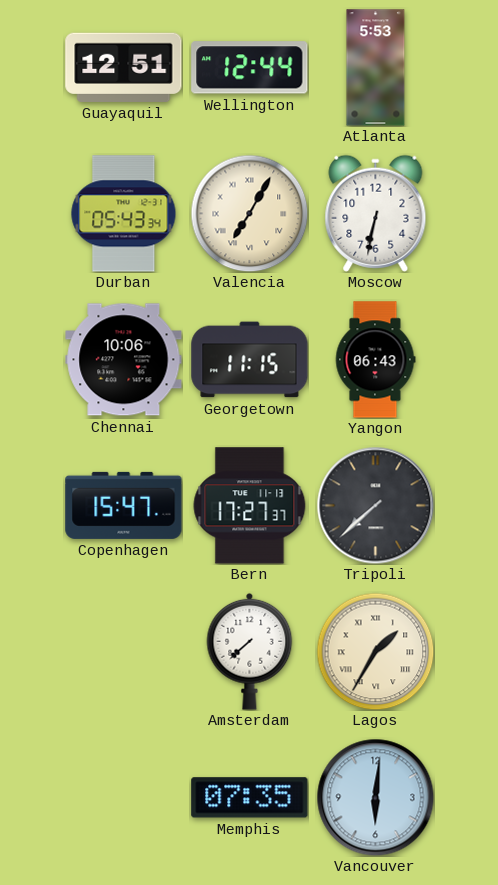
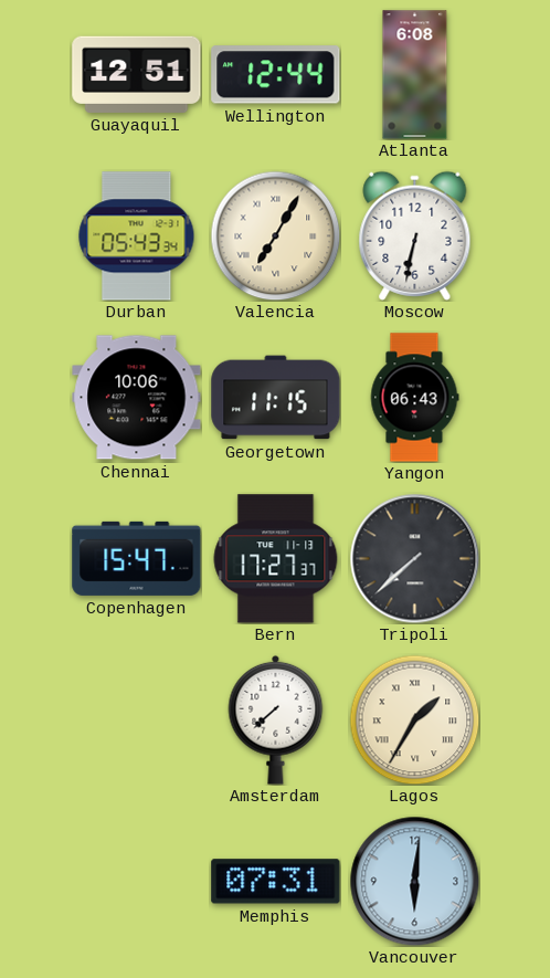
Atlanta: 5:53 -> 6:08
Memphis: 07:35 -> 07:31
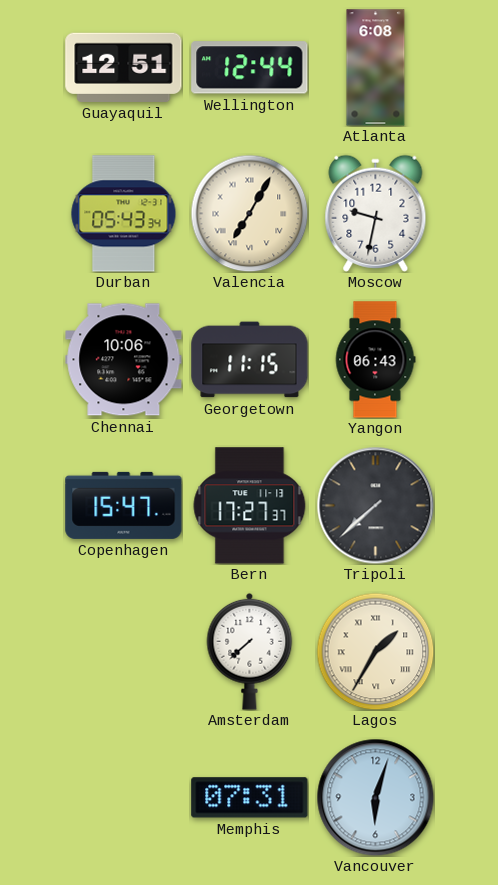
Moscow: 6:32 -> 9:32
Vancouver: 6:01 -> 6:03
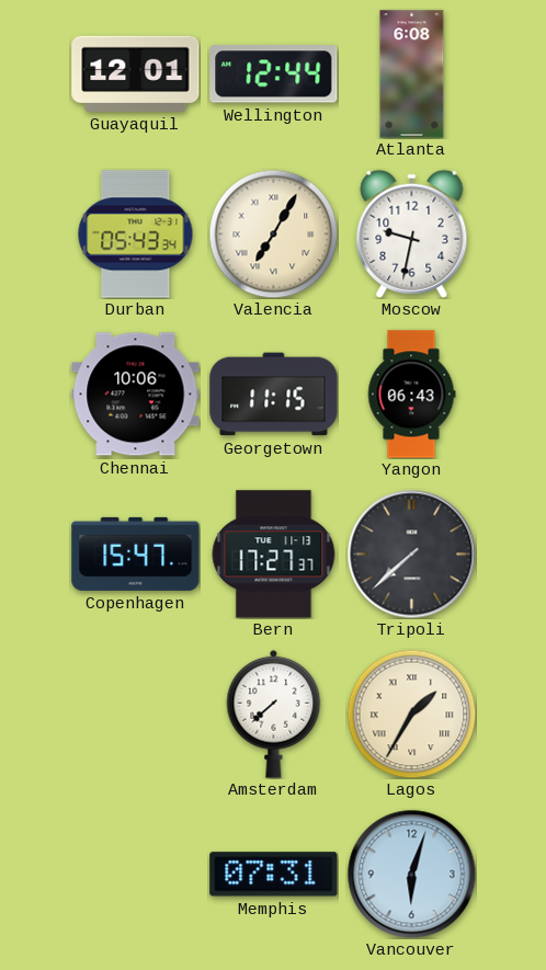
Guayaquil: 12:51 -> 12:01
